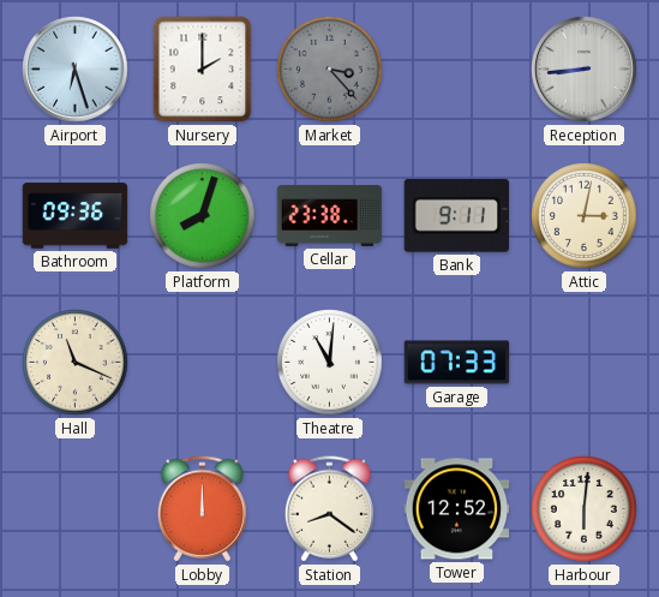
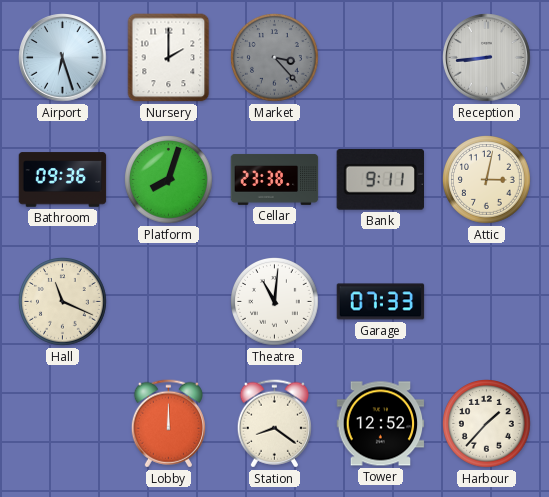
Harbour: 6:01 -> 1:37
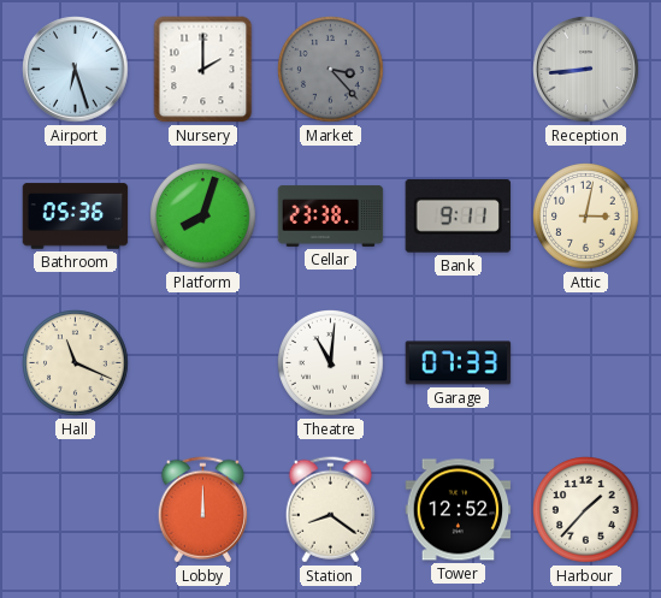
Bathroom: 09:36 -> 05:36
